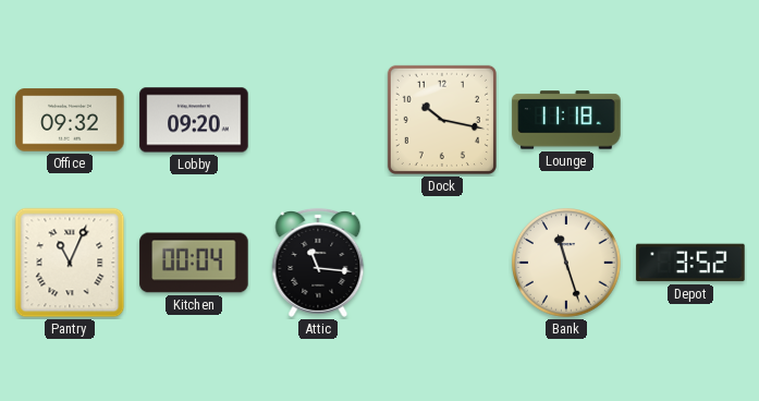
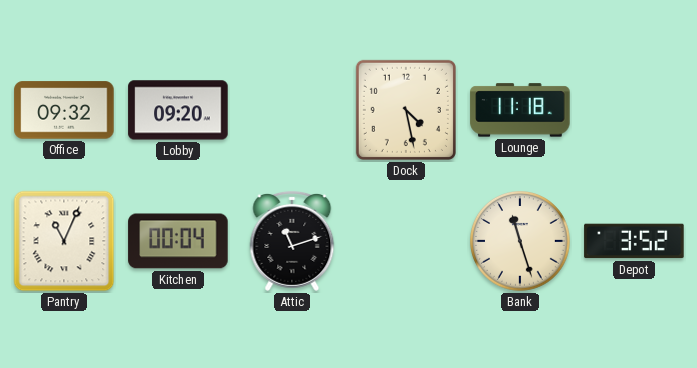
Dock: 10:17 -> 4:28
Attic: 11:16 -> 11:12
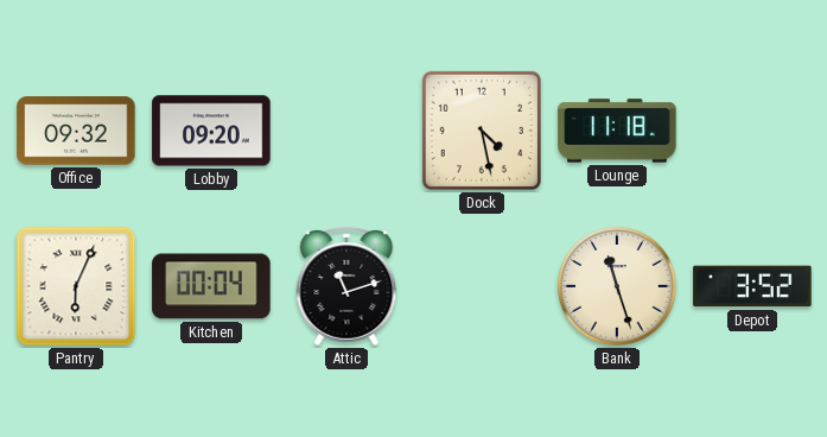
Pantry: 11:04 -> 6:04
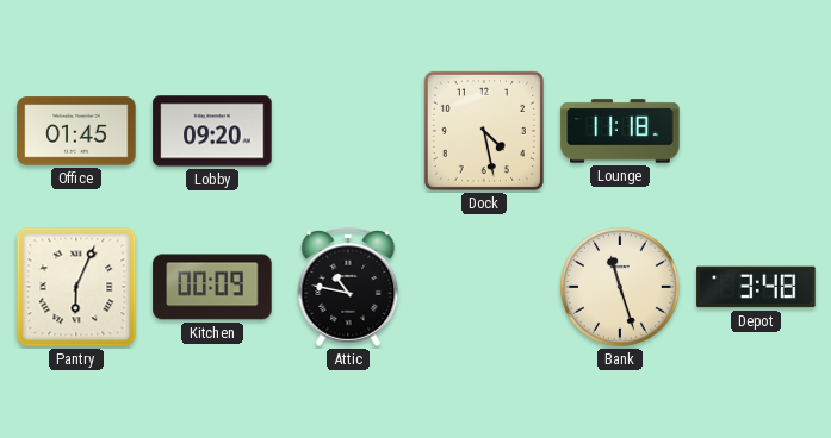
Office: 09:32 -> 01:45
Kitchen: 00:04 -> 00:09
Attic: 11:12 -> 10:47
Depot: 3:52 -> 3:48
